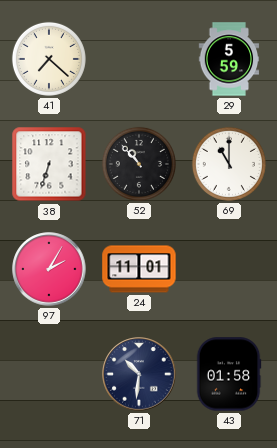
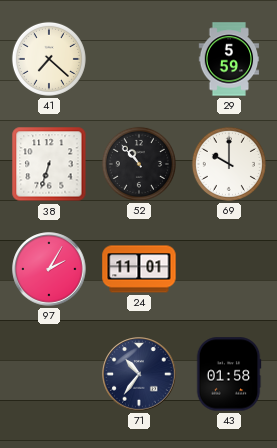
69: 11:00 -> 10:00
71: 10:31 -> 10:36
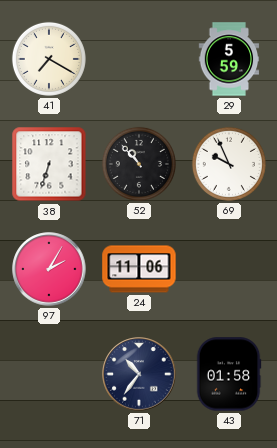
41: 7:22 -> 7:20
69: 10:00 -> 9:56
24: 11:01 -> 11:06
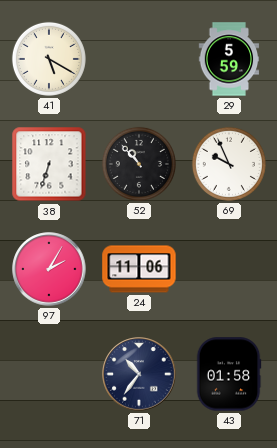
41: 7:20 -> 5:20
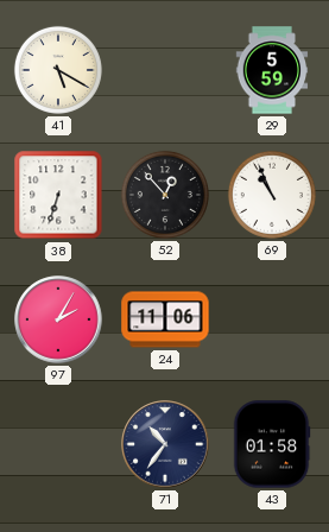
52: 10:53 -> 12:53
69: 9:56 -> 10:56
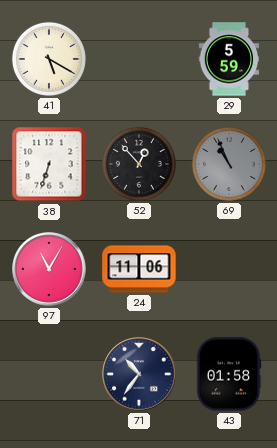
69 dial: white -> grey
97: 2:05 -> 11:05
